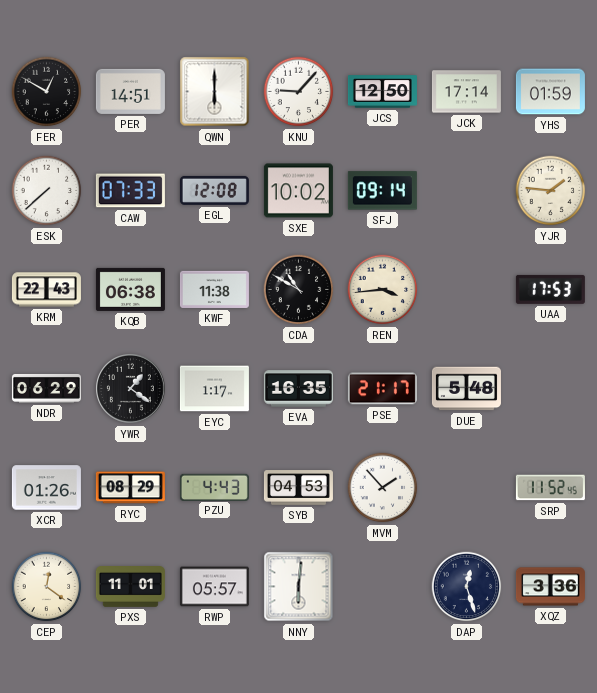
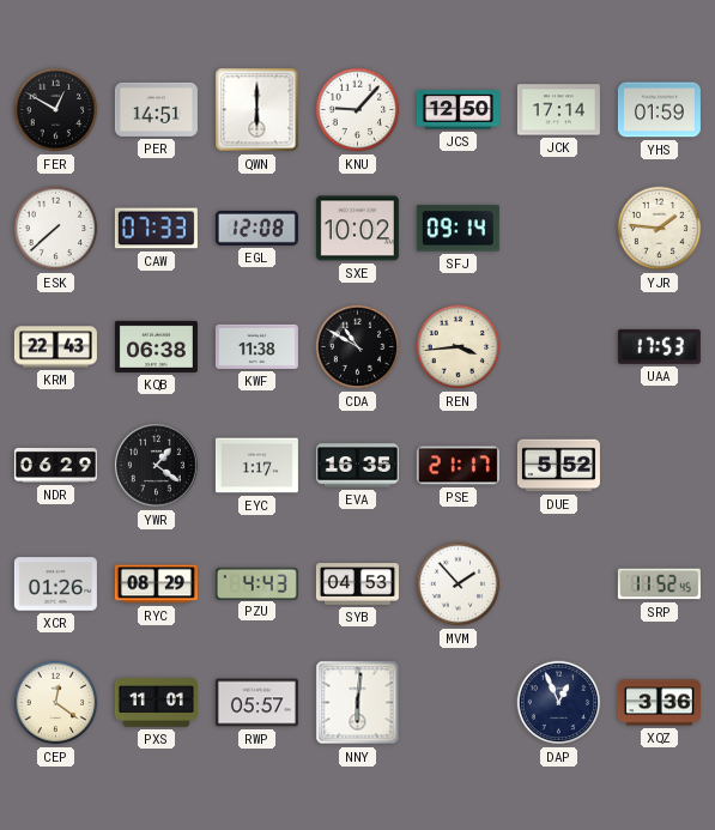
DUE: 5:48 -> 5:52
DAP: 12:27 -> 12:56
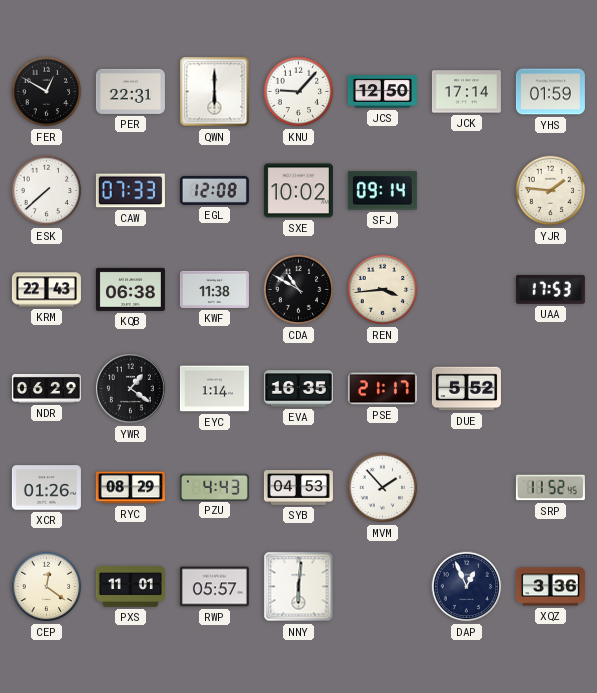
PER: 14:51 -> 22:31
EYC: 1:17 -> 1:14
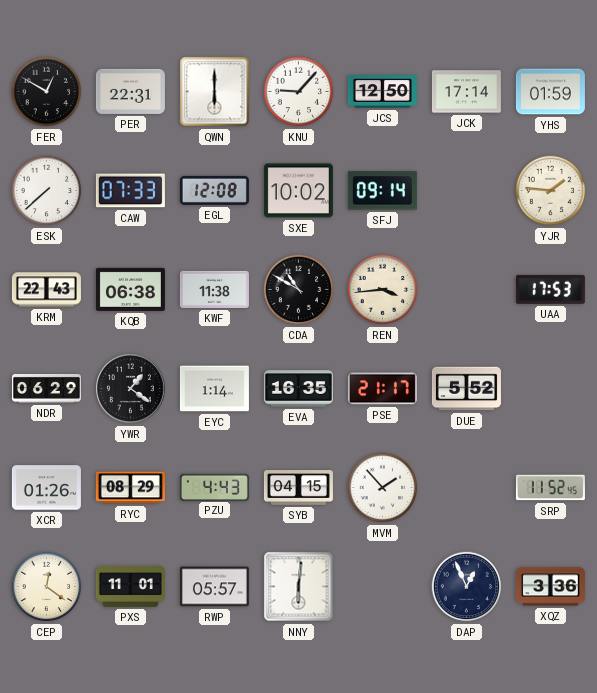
SYB: 04:53 -> 04:15
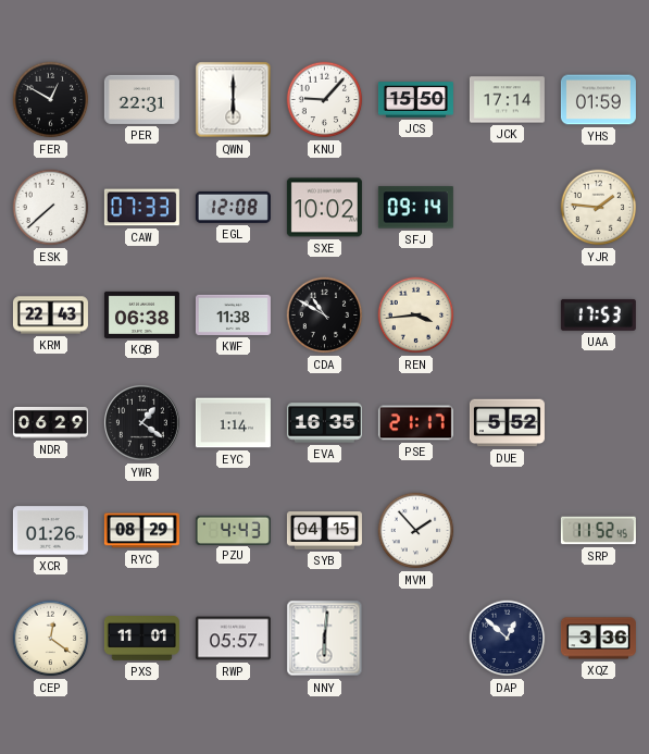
JCS: 12:50 -> 15:50
DAP: 12:56 -> 12:52
